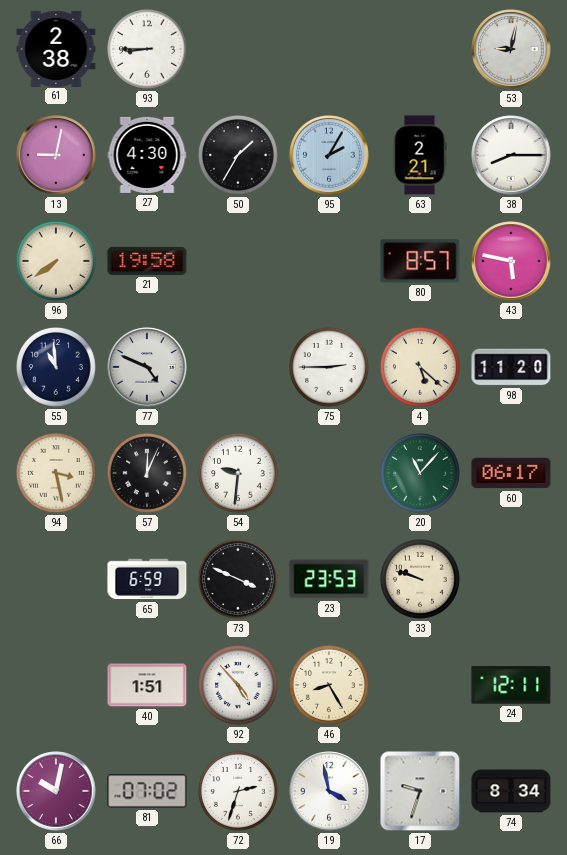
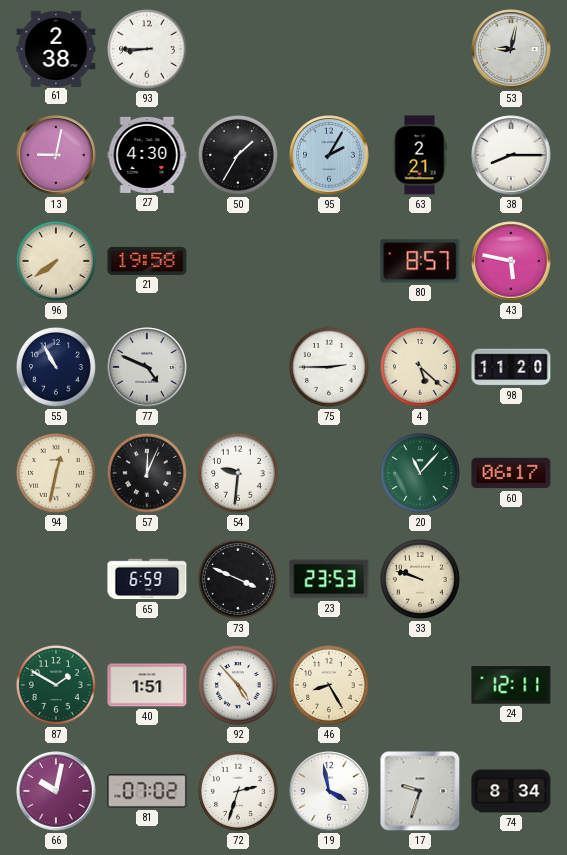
55: 10:59 -> 10:55
94: 3:28 -> 12:32
87: none -> 1:50
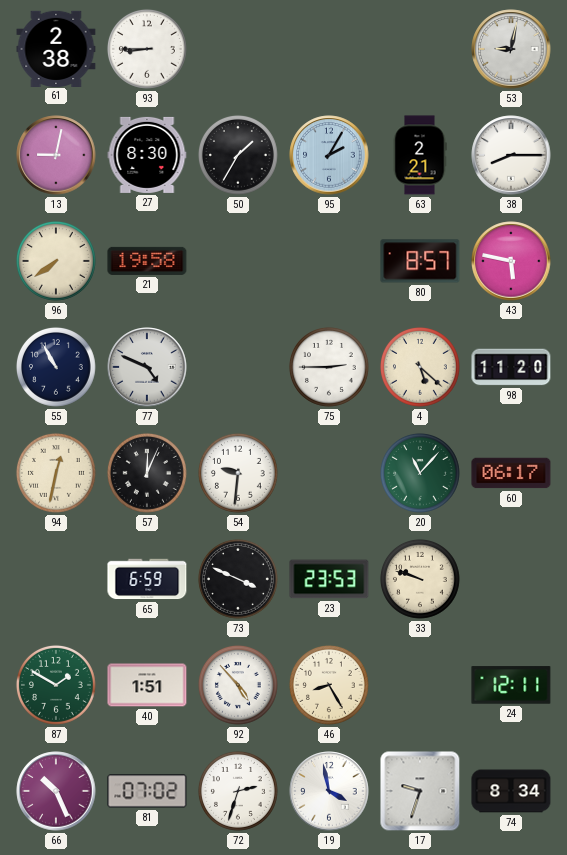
27: 4:30 -> 8:30
66: 10:02 -> 10:26
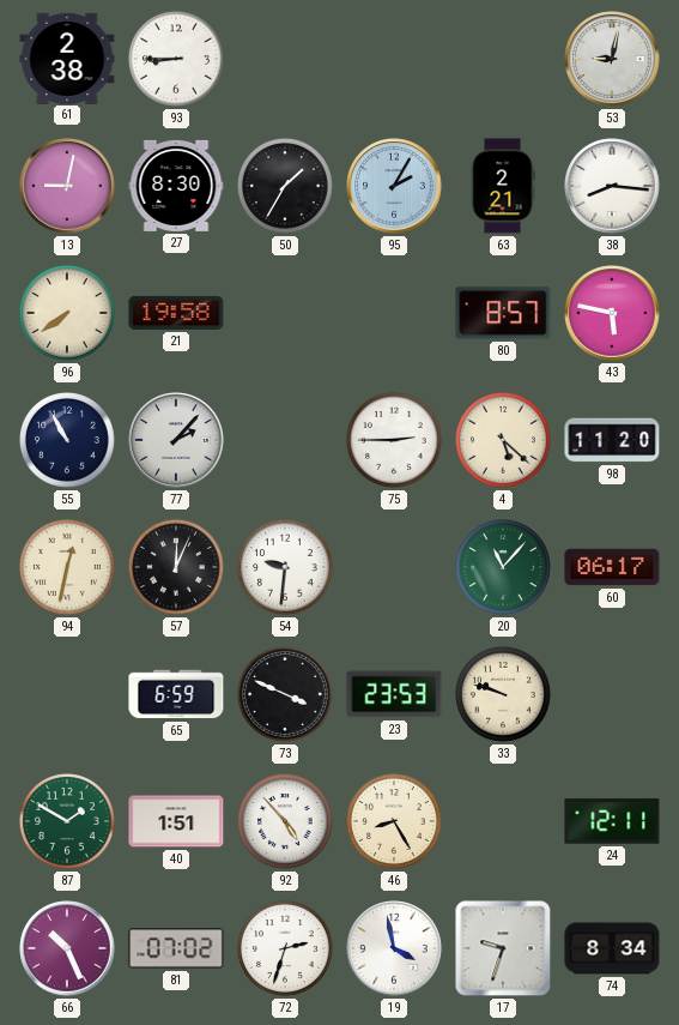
38: 8:15 -> 8:16
77: 4:49 -> 2:07
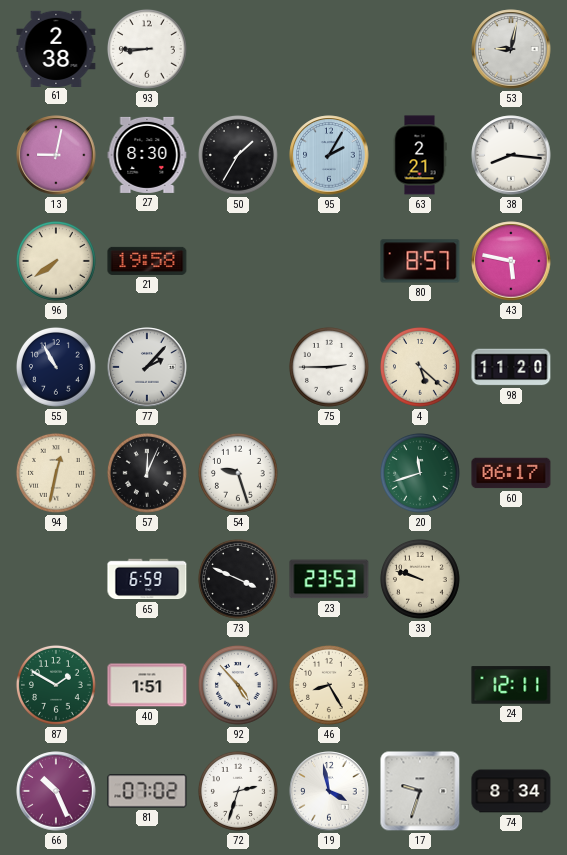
54: 9:31 -> 9:27
20: 11:07 -> 11:42
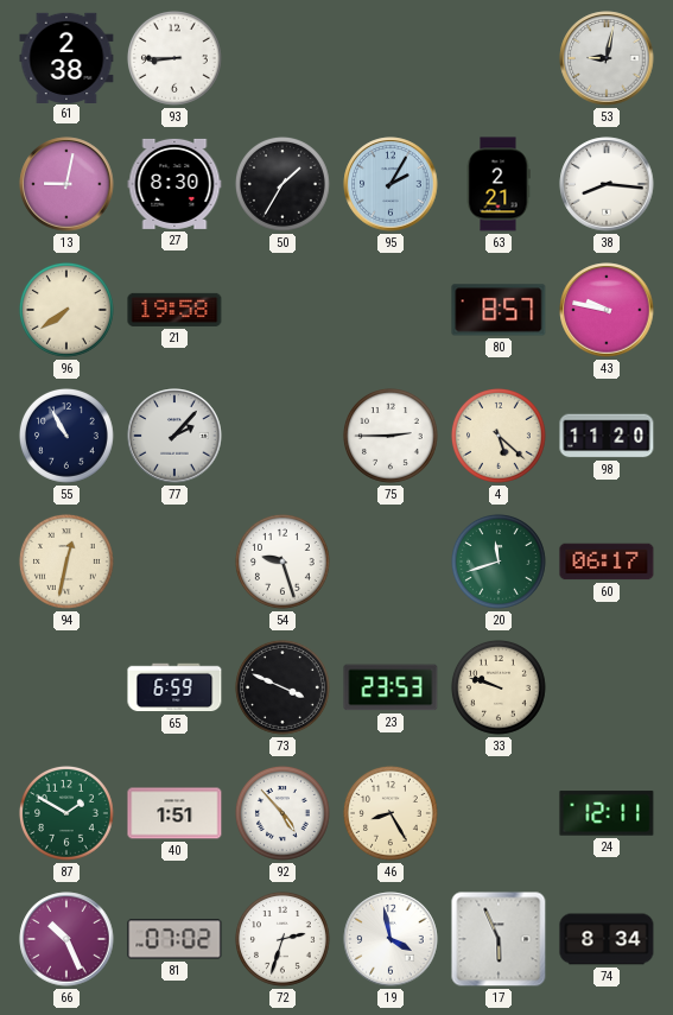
43: 5:47 -> 9:47
57: 12:04 -> none
17: 9:33 -> 5:56
